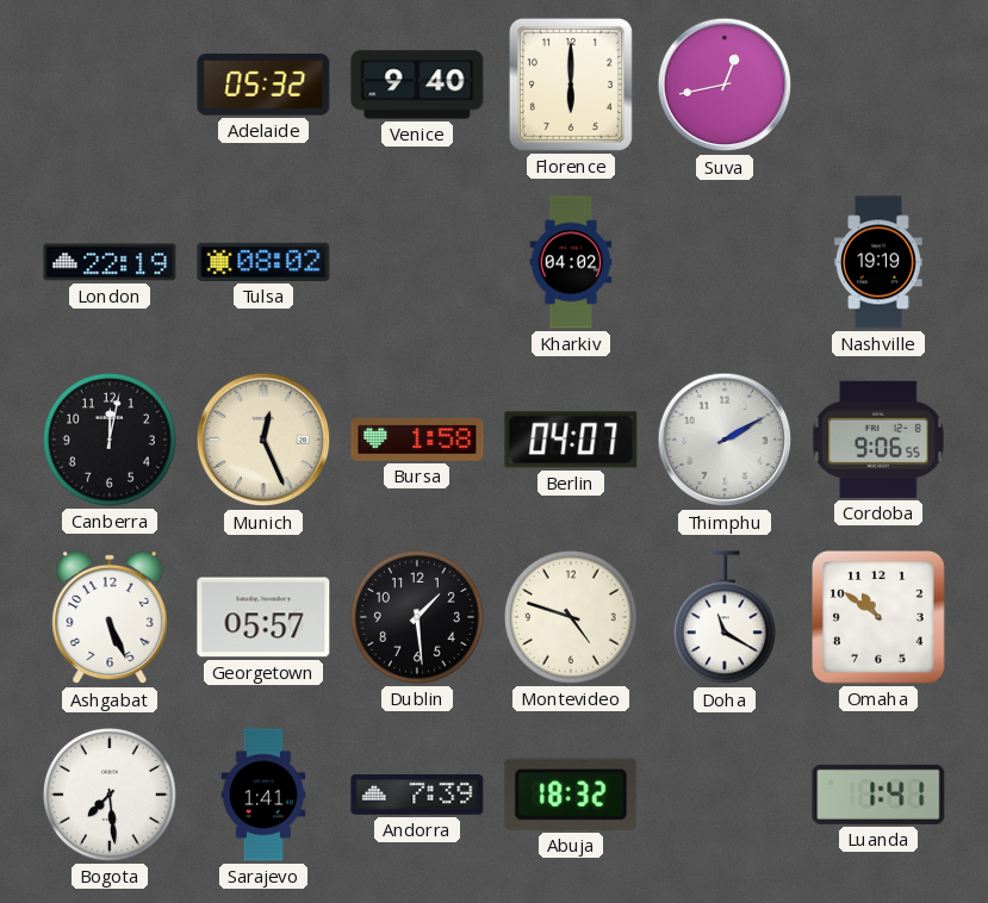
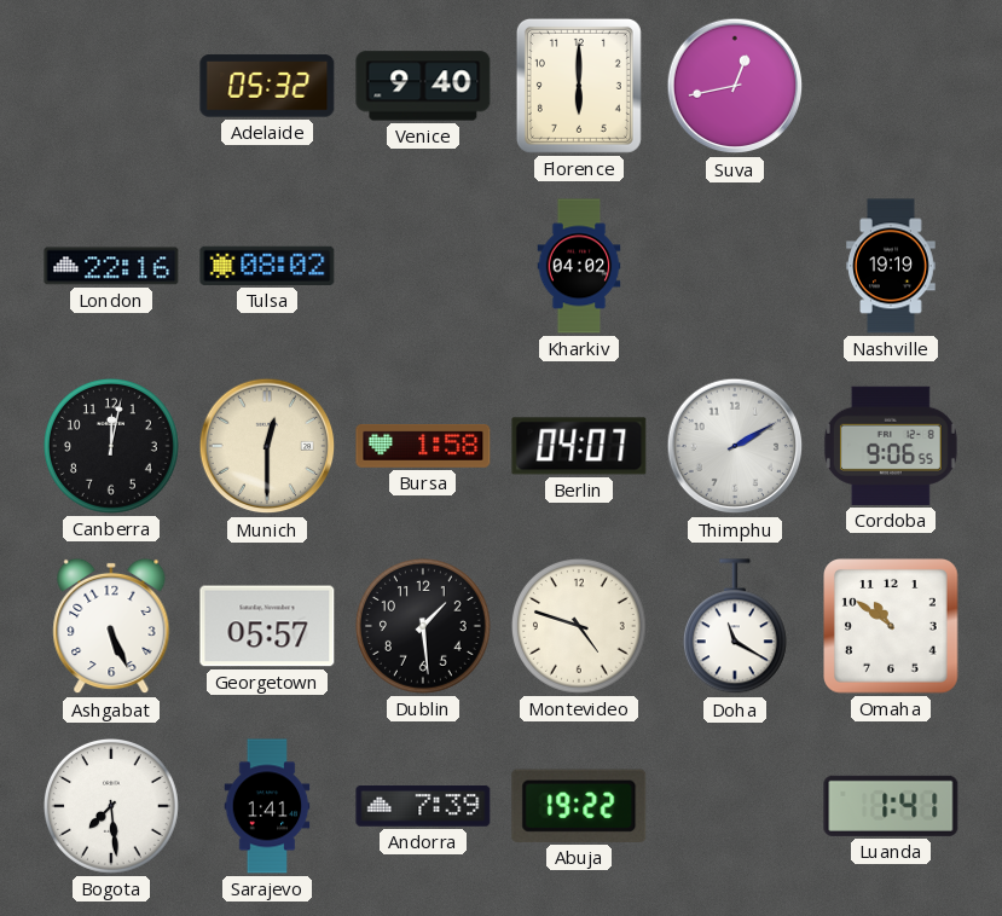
London: 22:19 -> 22:16
Munich: 12:26 -> 12:30
Abuja: 18:32 -> 19:22
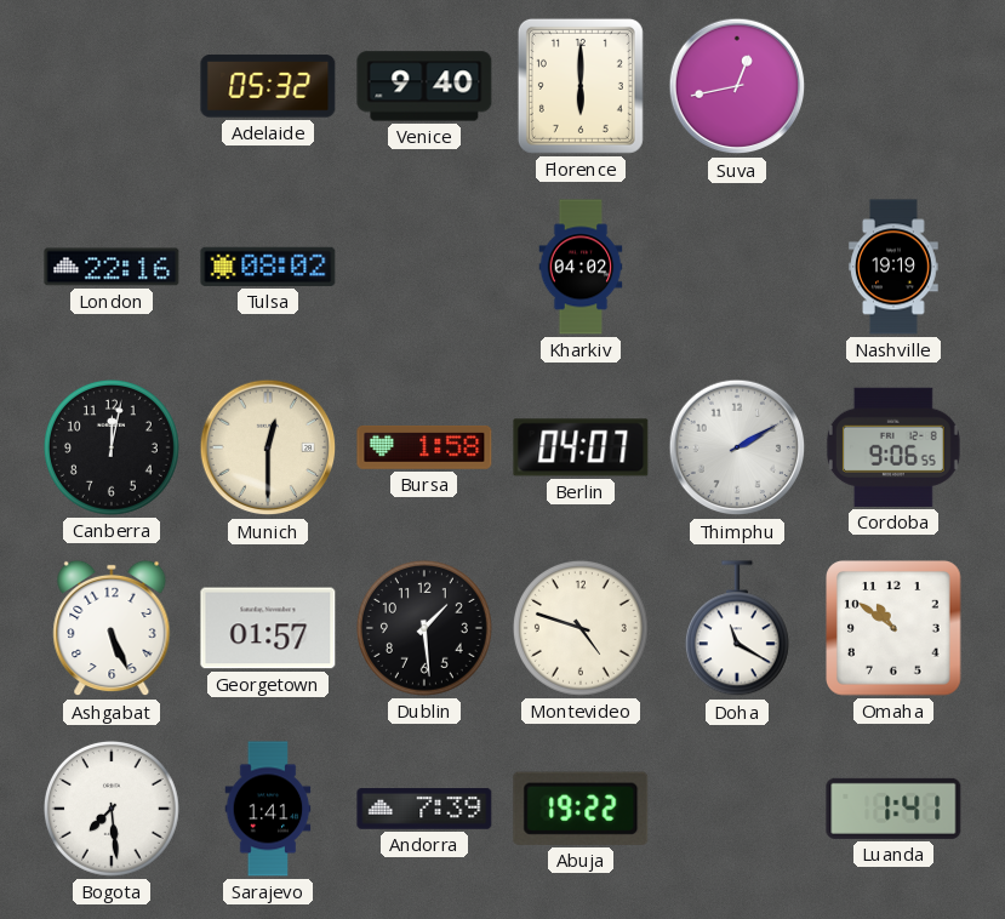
Georgetown: 05:57 -> 01:57
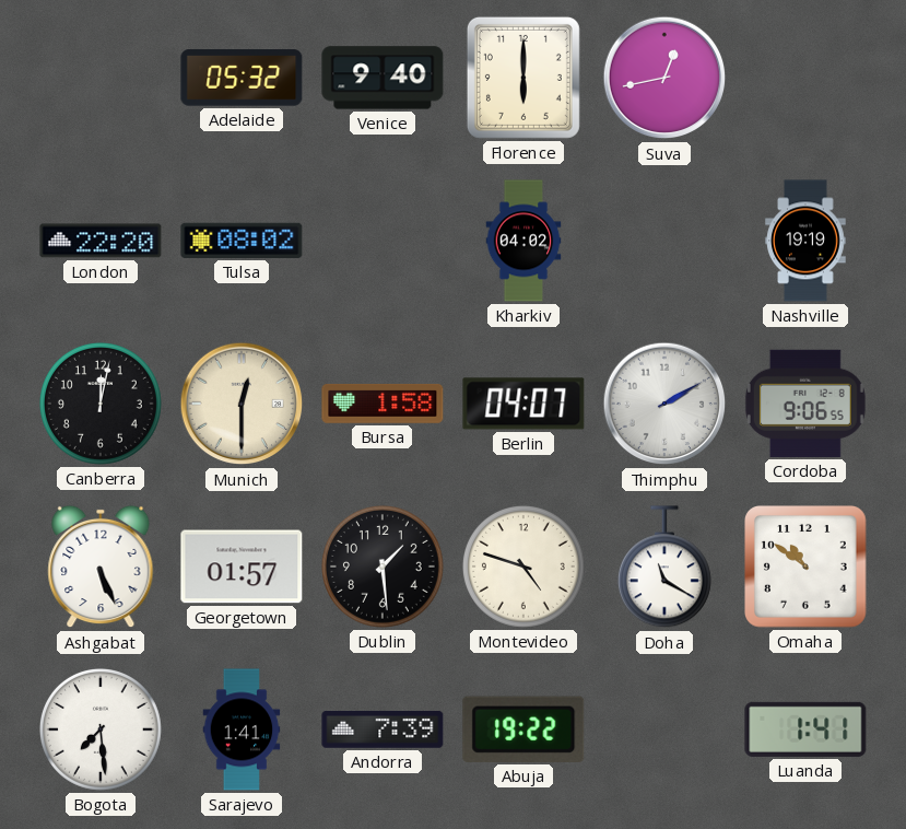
London: 22:16 -> 22:20
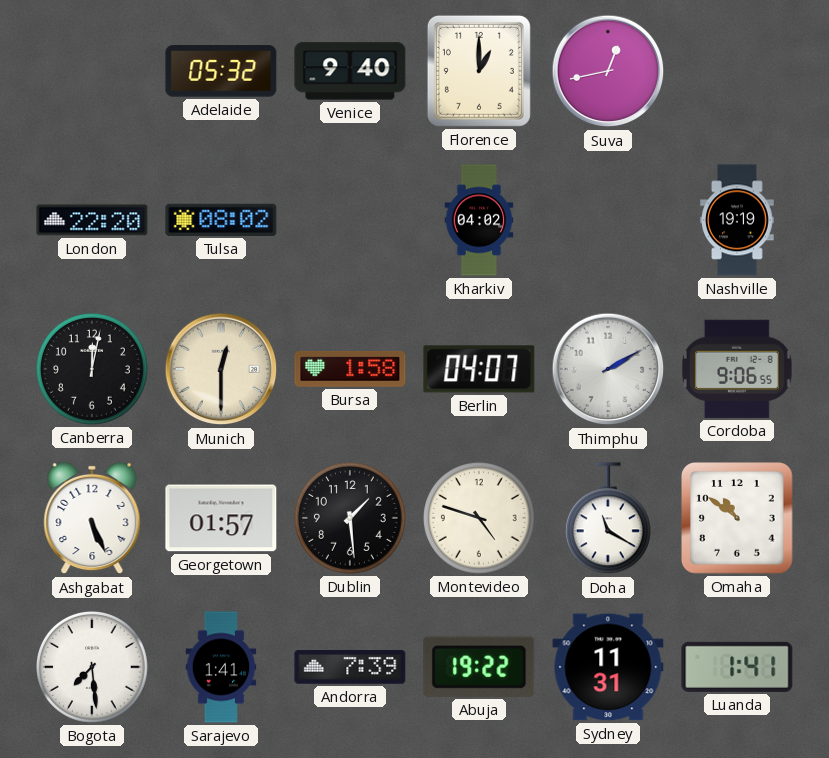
Florence: 6:00 -> 1:00
Sydney: none -> 11:31
